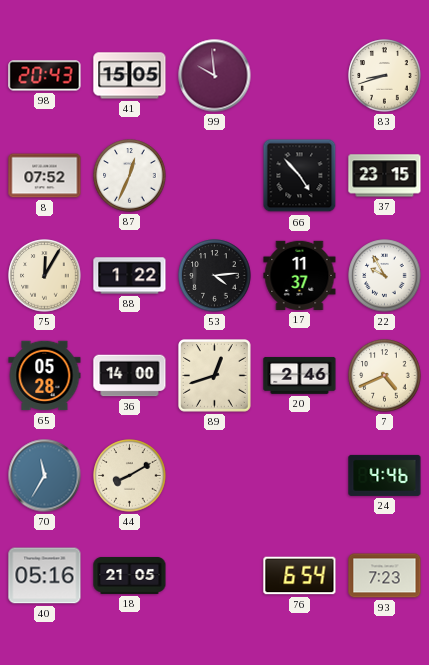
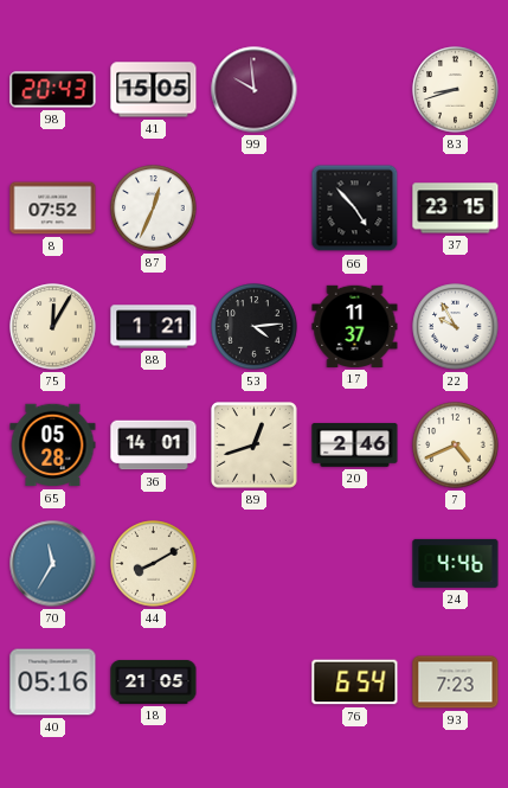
88: 1:22 -> 1:21
36: 14:00 -> 14:01
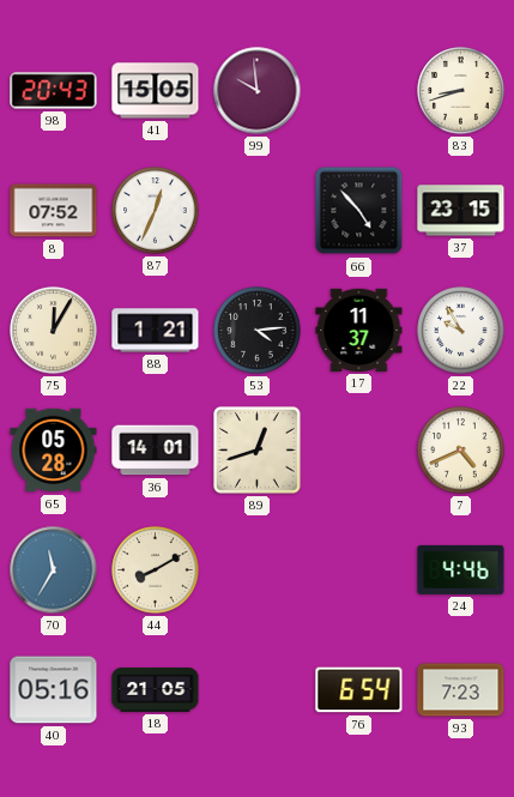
20: 2:46 -> none
